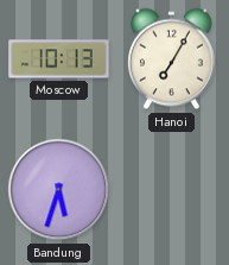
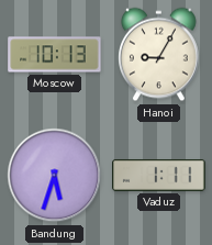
Hanoi: 7:05 -> 9:05
Vaduz: none -> 1:11
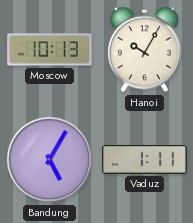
Hanoi: 9:05 -> 10:05
Bandung: 5:33 -> 5:05
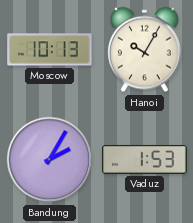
Bandung: 5:05 -> 2:05
Vaduz: 1:11 -> 1:53
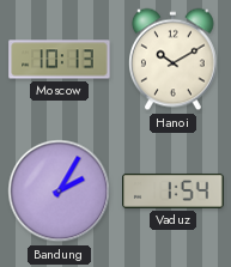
Hanoi: 10:05 -> 10:10
Vaduz: 1:53 -> 1:54
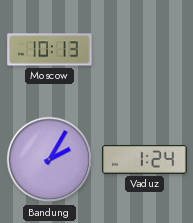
Hanoi: 10:10 -> none
Vaduz: 1:54 -> 1:24
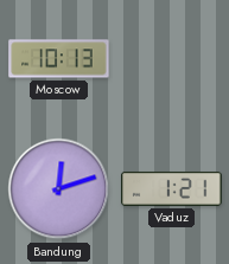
Bandung: 2:05 -> 12:12
Vaduz: 1:24 -> 1:21
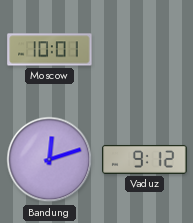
Moscow: 10:13 -> 10:01
Vaduz: 1:21 -> 9:12
